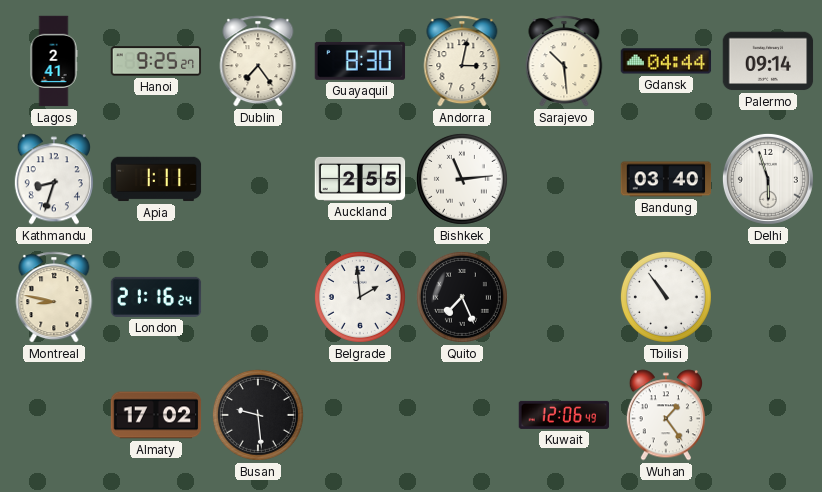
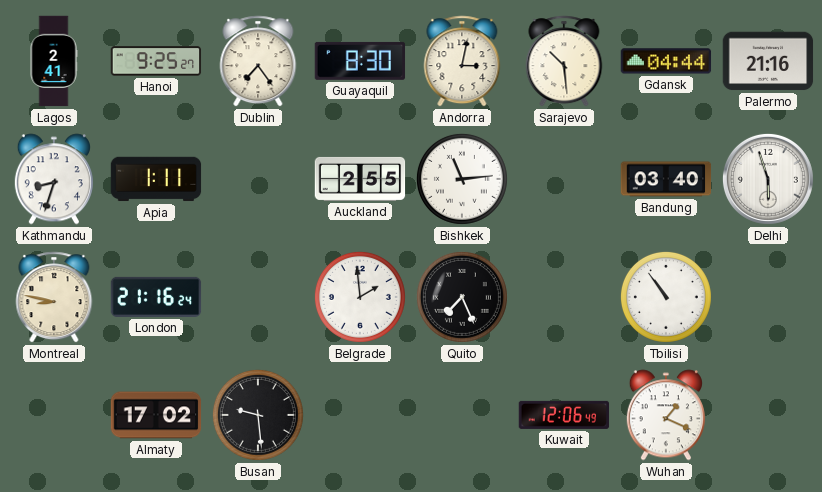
Palermo: 09:14 -> 21:16
Wuhan: 1:24 -> 1:19
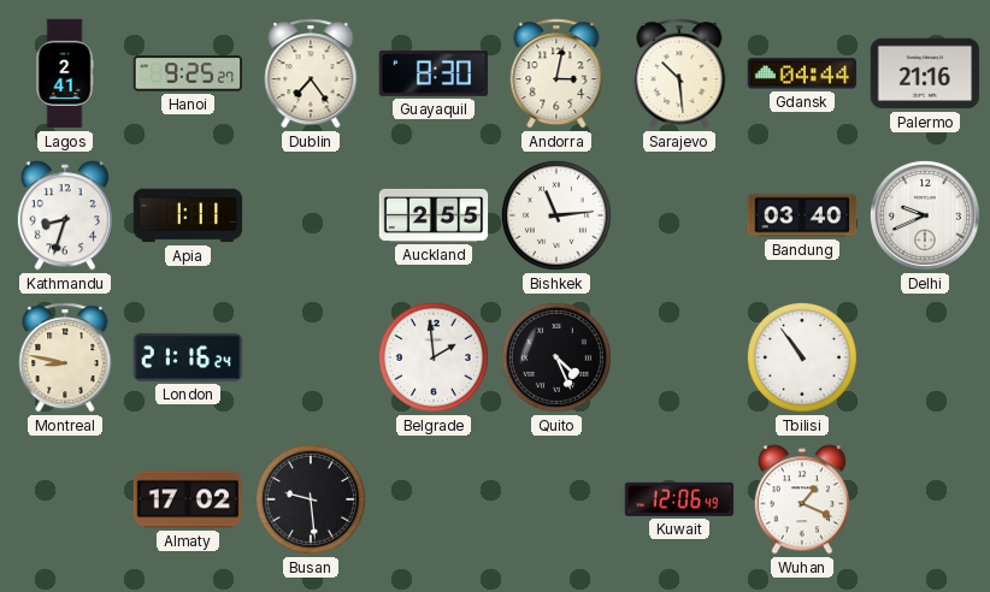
Delhi: 5:57 -> 9:41
Quito: 7:26 -> 4:26
